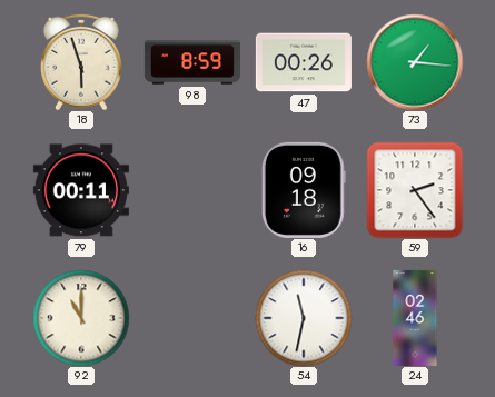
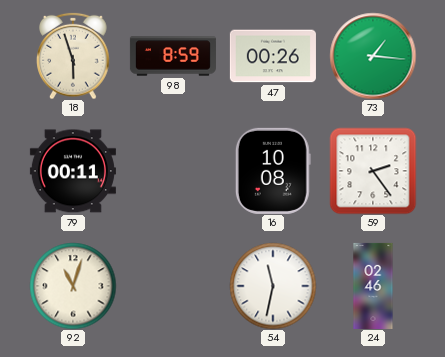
16: 09:18 -> 10:08
92: 11:00 -> 11:03
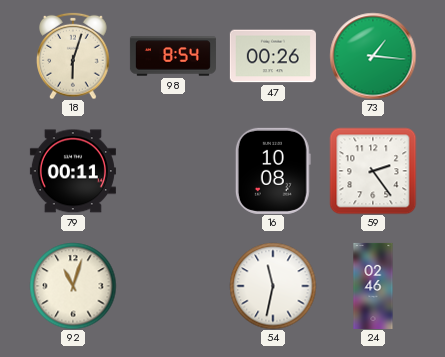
18: 5:57 -> 6:03
98: 8:59 -> 8:54
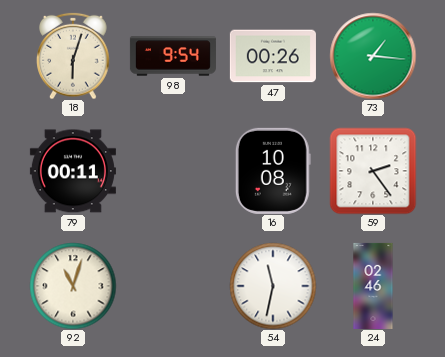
98: 8:54 -> 9:54
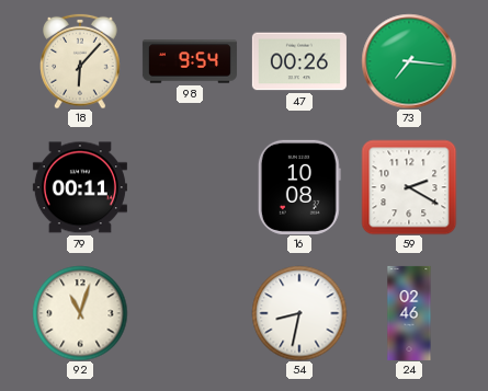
18: 6:03 -> 6:07
73: 1:16 -> 7:16
59: 2:24 -> 2:20
54: 11:32 -> 8:32
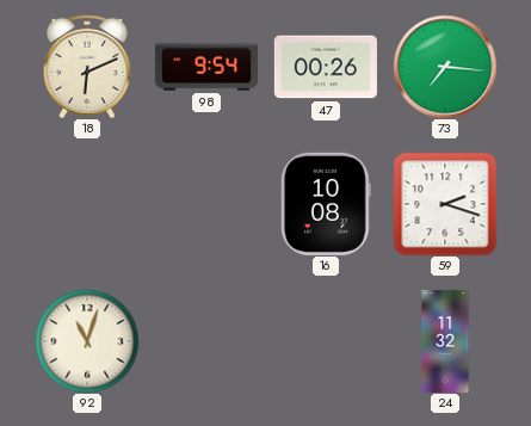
18: 6:07 -> 6:11
79: 00:11 -> none
59: 2:20 -> 2:18
54: 8:32 -> none
24: 02:46 -> 11:32
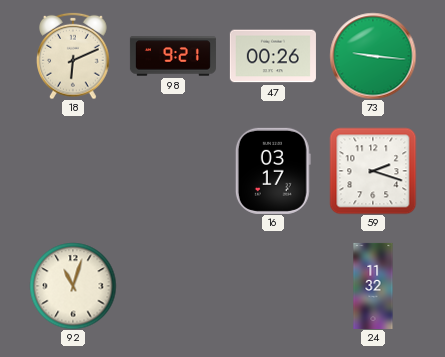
98: 9:54 -> 9:21
73: 7:16 -> 9:16
16: 10:08 -> 03:17
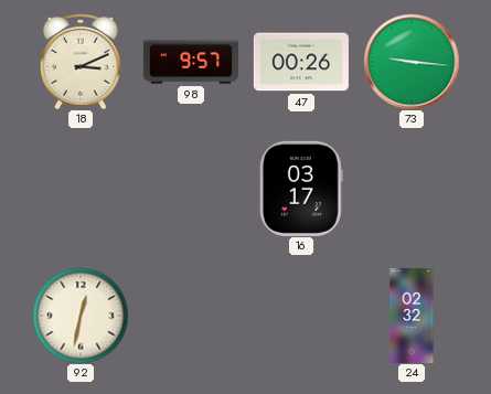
18: 6:11 -> 3:11
98: 9:21 -> 9:57
59: 2:18 -> none
92: 11:03 -> 12:32
24: 11:32 -> 02:32
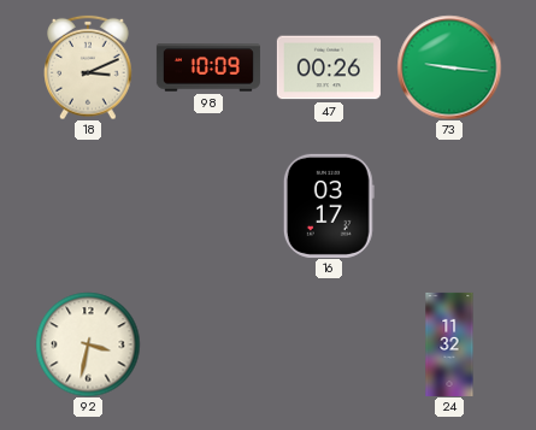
98: 9:57 -> 10:09
92: 12:32 -> 3:32
24: 02:32 -> 11:32
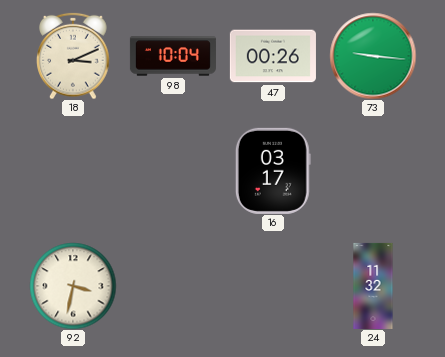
98: 10:09 -> 10:04
